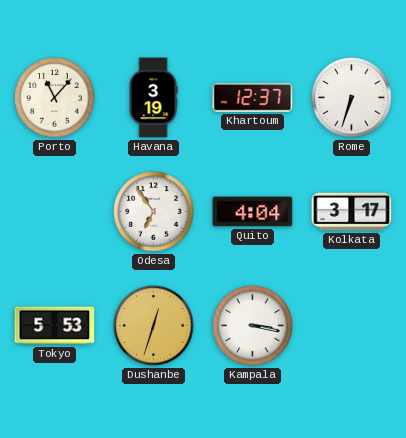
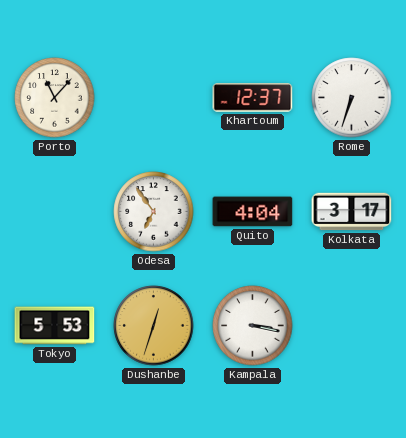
Havana: 3:19 -> none
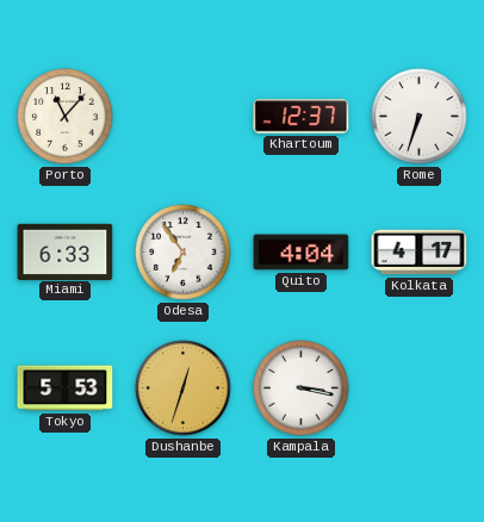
Miami: none -> 6:33
Kolkata: 3:17 -> 4:17
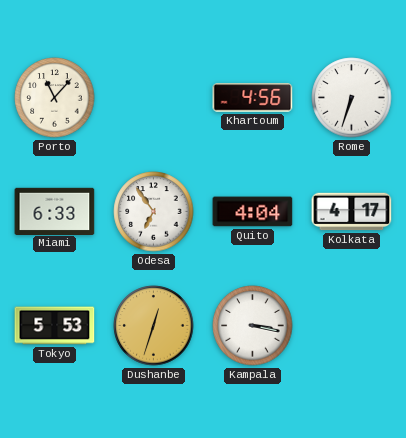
Khartoum: 12:37 -> 4:56
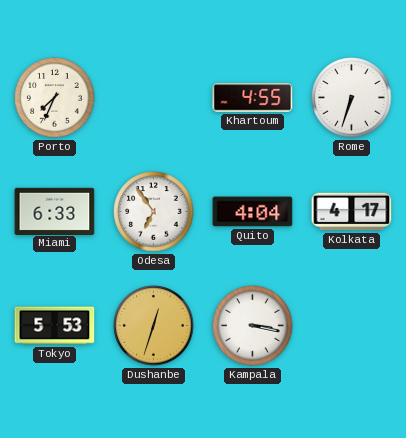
Porto: 11:07 -> 7:34
Khartoum: 4:56 -> 4:55
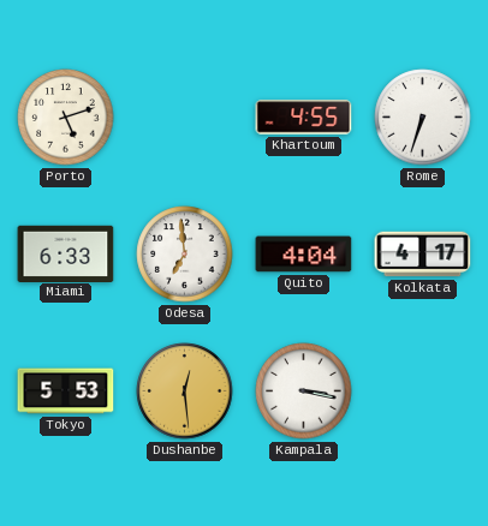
Porto: 7:34 -> 5:12
Odesa: 6:54 -> 6:59
Dushanbe: 12:33 -> 12:29
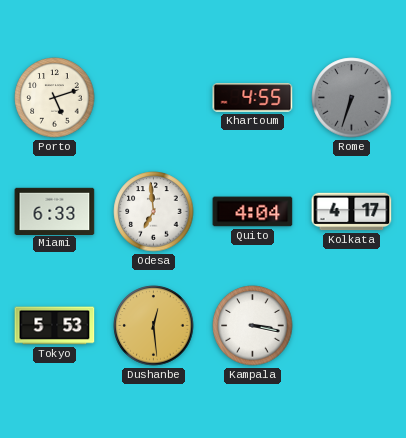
Rome dial: white -> grey
